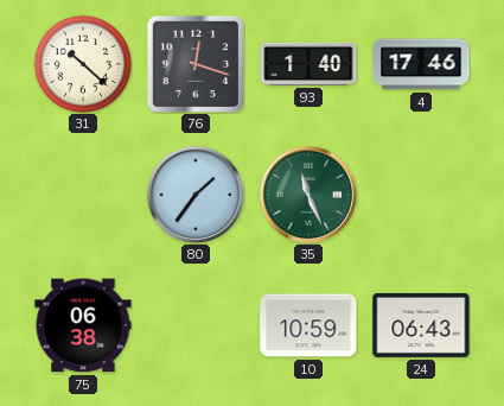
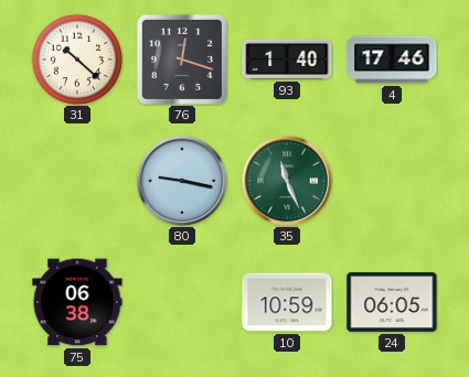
80: 1:36 -> 9:17
24: 06:43 -> 06:05
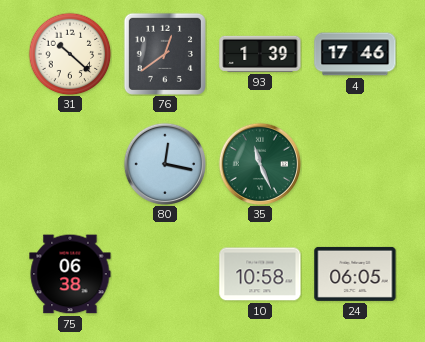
76: 12:18 -> 12:39
93: 1:40 -> 1:39
80: 9:17 -> 12:17
10: 10:59 -> 10:58
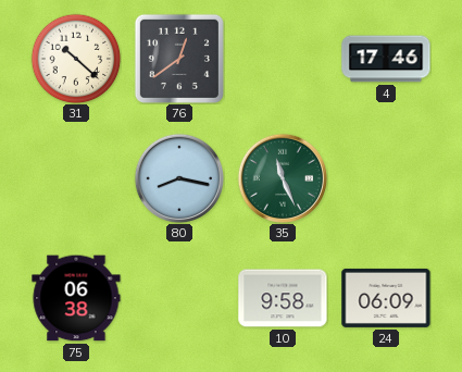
93: 1:39 -> none
80: 12:17 -> 8:17
10: 10:58 -> 9:58
24: 06:05 -> 06:09
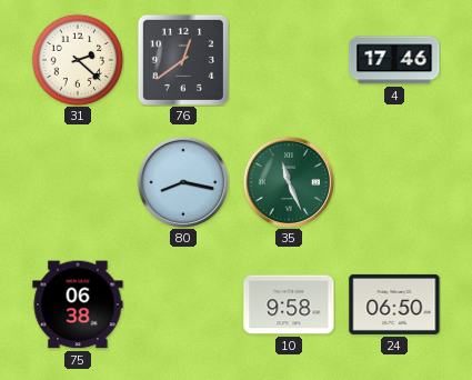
31: 10:22 -> 2:22
24: 06:09 -> 06:50
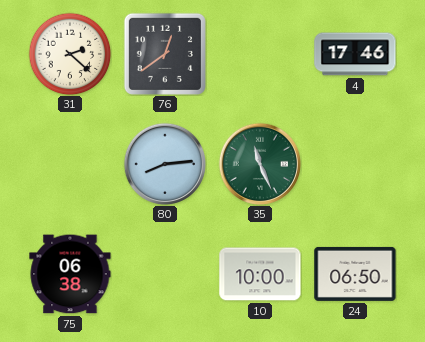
80: 8:17 -> 8:14
10: 9:58 -> 10:00
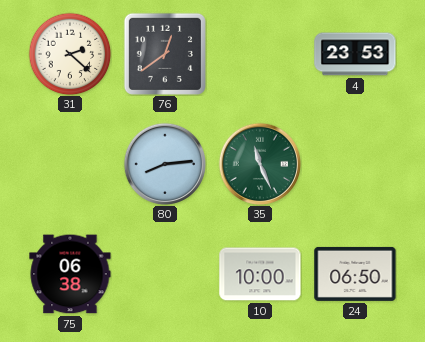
4: 17:46 -> 23:53
